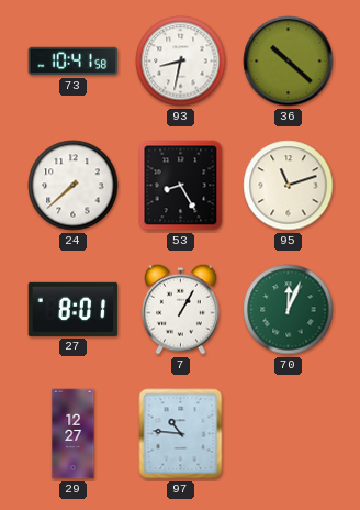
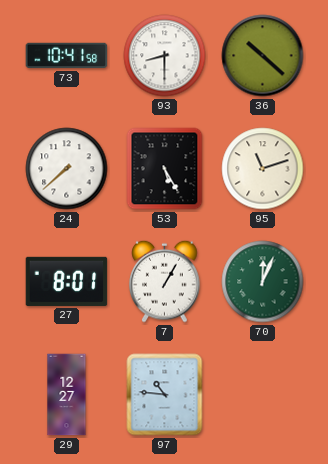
93: 8:32 -> 8:30
53: 8:25 -> 5:25
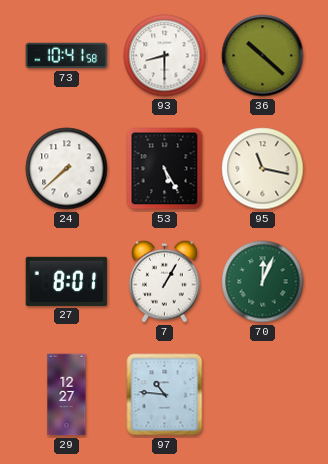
95: 11:12 -> 11:17
